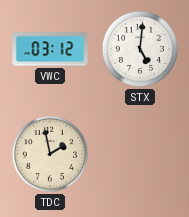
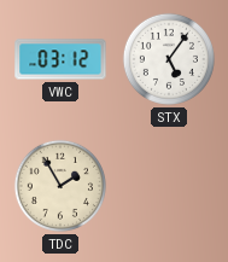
STX: 5:01 -> 5:06
TDC: 1:58 -> 1:55
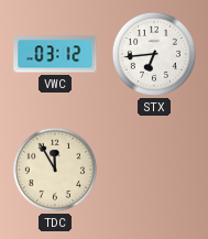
STX: 5:06 -> 6:44
TDC: 1:55 -> 11:55
